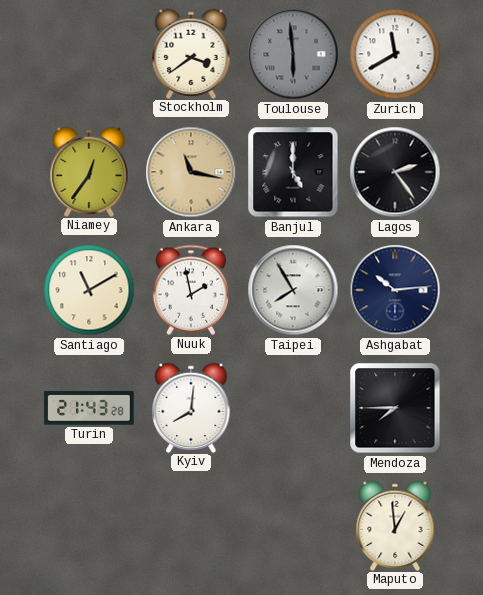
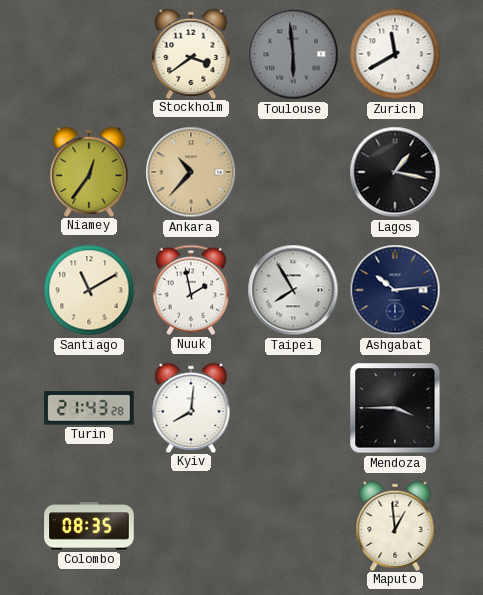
Ankara: 11:17 -> 10:37
Banjul: 5:00 -> none
Lagos: 2:24 -> 1:17
Mendoza: 7:45 -> 3:45
Colombo: none -> 08:35
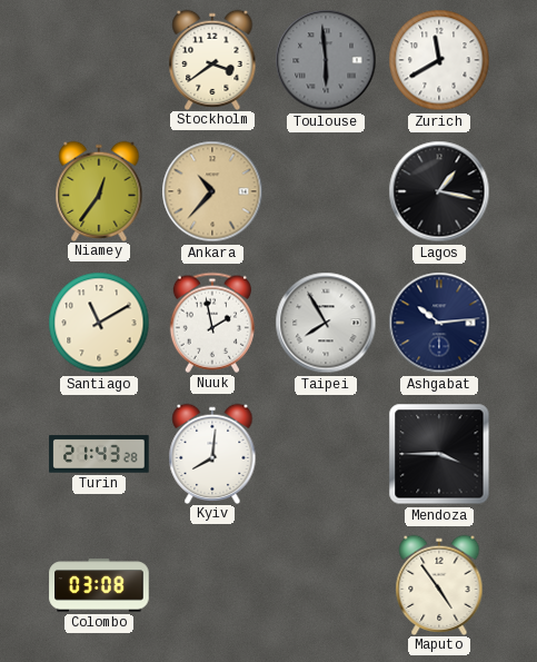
Colombo: 08:35 -> 03:08
Maputo: 12:59 -> 4:54
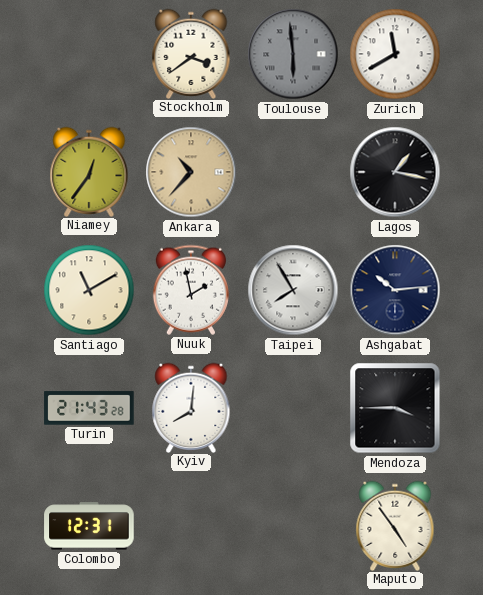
Colombo: 03:08 -> 12:31
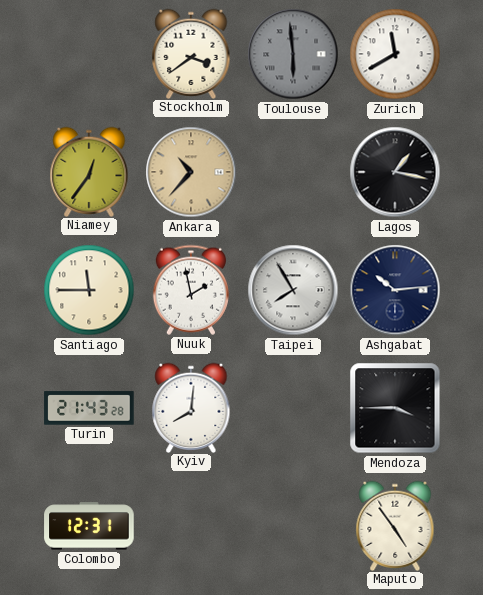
Santiago: 11:10 -> 11:45
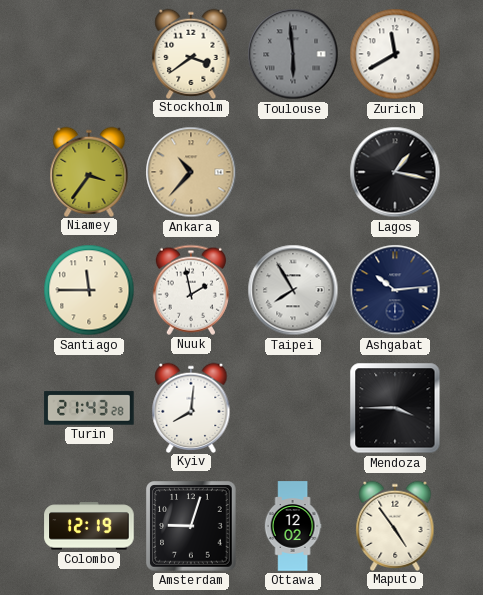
Niamey: 12:36 -> 3:36
Colombo: 12:31 -> 12:19
Amsterdam: none -> 9:03
Ottawa: none -> 12:02
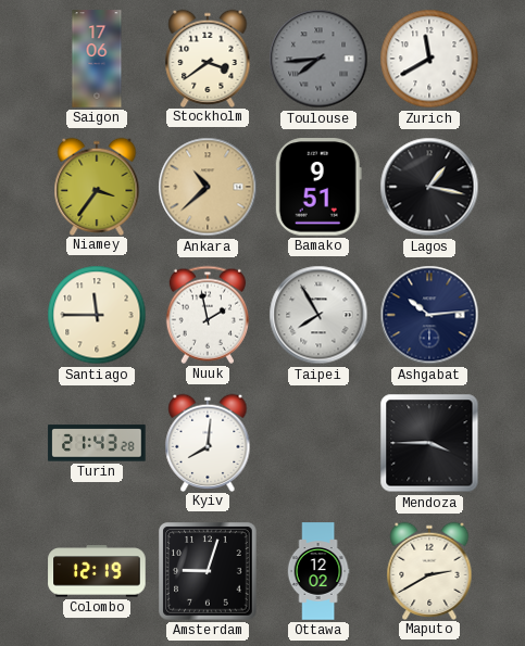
Saigon: none -> 17:06
Toulouse: 5:59 -> 7:44
Ankara: 10:37 -> 10:38
Bamako: none -> 9:51
Maputo: 4:54 -> 2:40
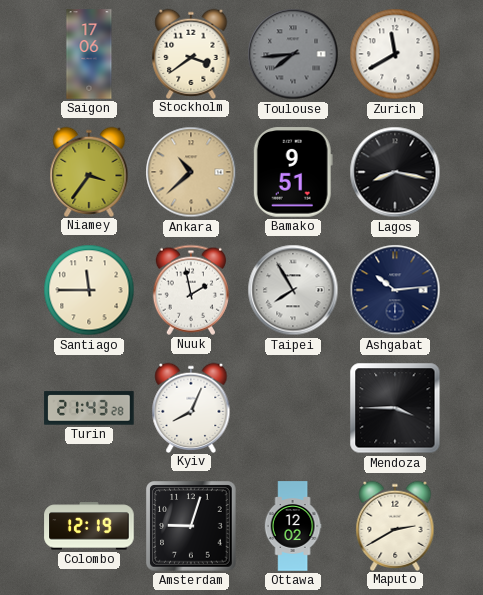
Lagos: 1:17 -> 8:17
Kyiv: 8:01 -> 8:04
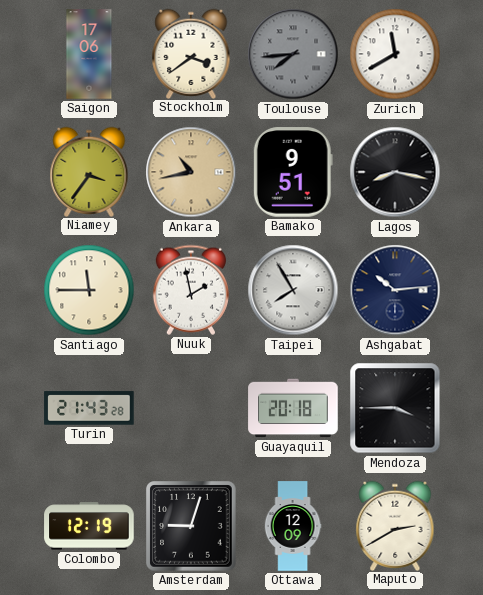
Ankara: 10:38 -> 10:43
Kyiv: 8:04 -> none
Guayaquil: none -> 20:18
Ottawa: 12:02 -> 12:09
